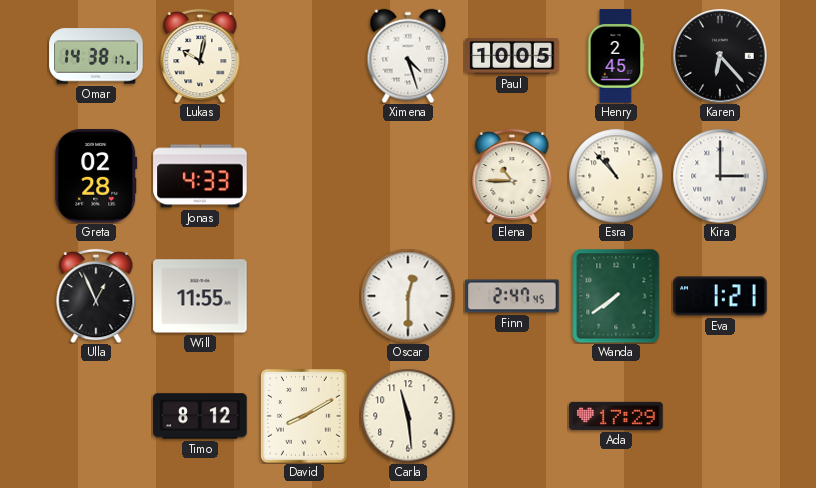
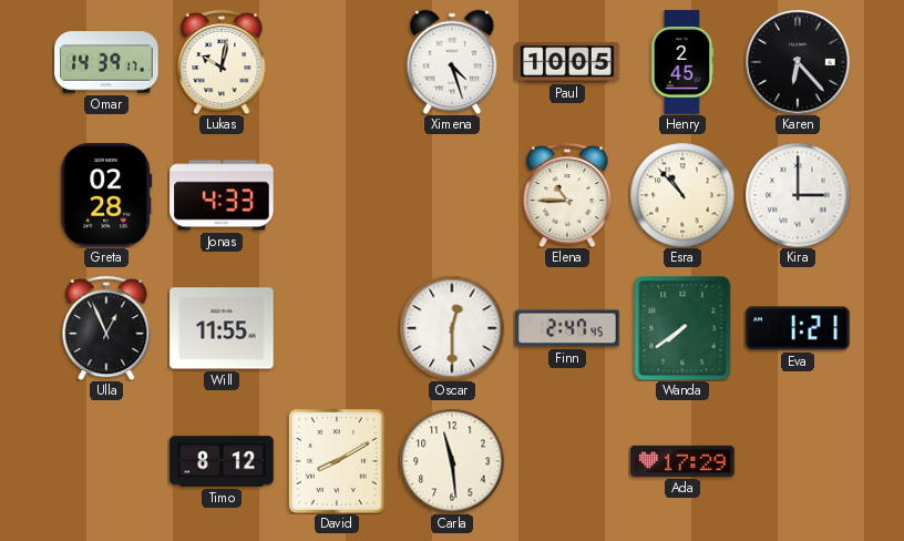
Omar: 14:38 -> 14:39
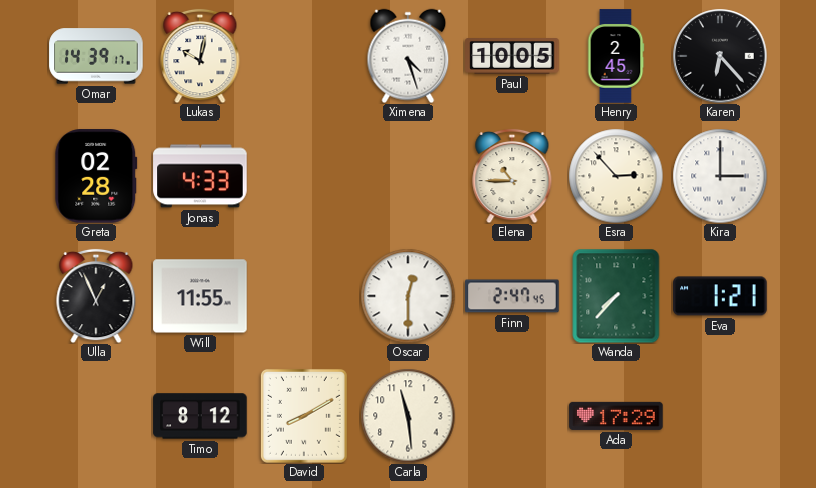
Esra: 10:53 -> 2:53
Wanda: 7:39 -> 7:37
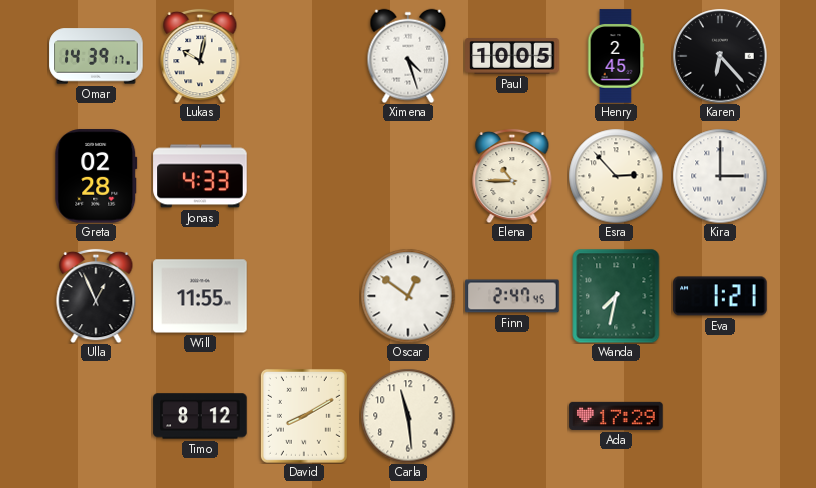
Oscar: 12:30 -> 12:51
Wanda: 7:37 -> 7:32
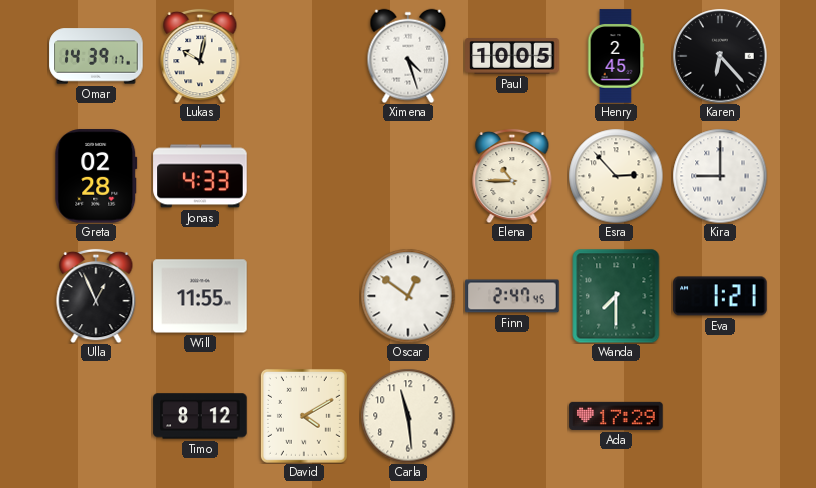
Kira: 3:00 -> 9:00
Wanda: 7:32 -> 7:30
David: 8:10 -> 4:10
